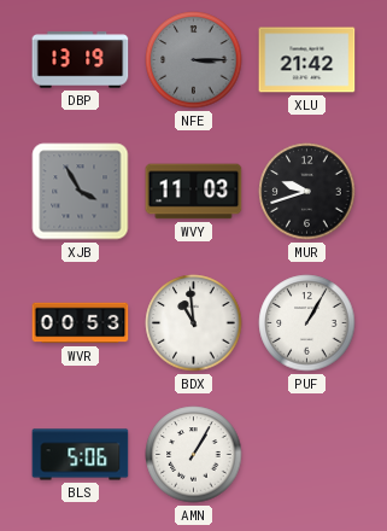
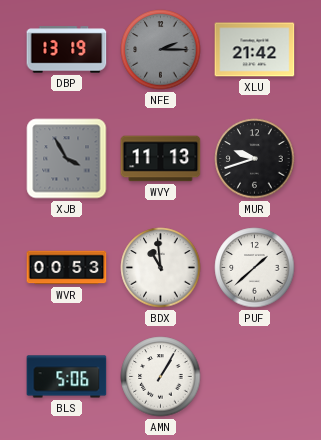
NFE: 3:15 -> 2:15
WVY: 11:03 -> 11:13
PUF: 1:05 -> 1:38
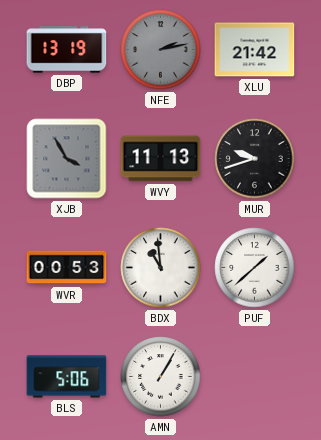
NFE: 2:15 -> 2:13
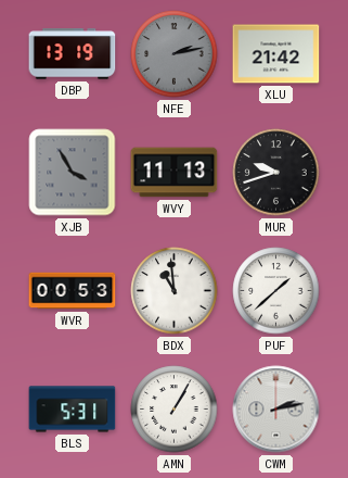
BLS: 5:06 -> 5:31
CWM: none -> 2:13
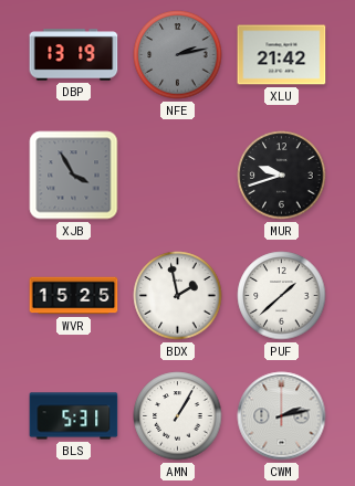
WVY: 11:13 -> none
WVR: 00:53 -> 15:25
BDX: 10:59 -> 1:58
